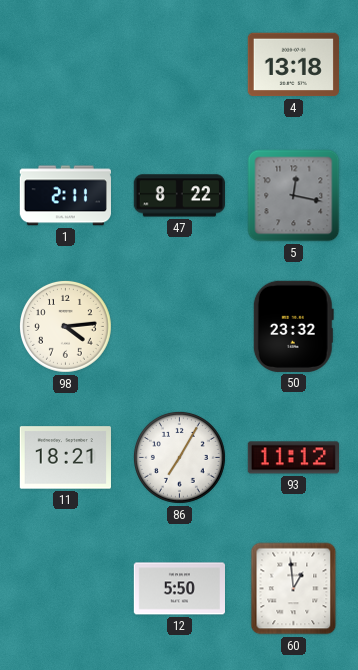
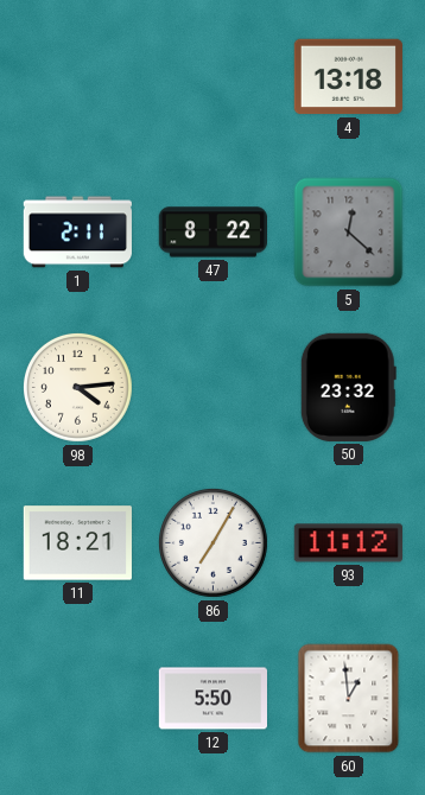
5: 12:17 -> 12:22
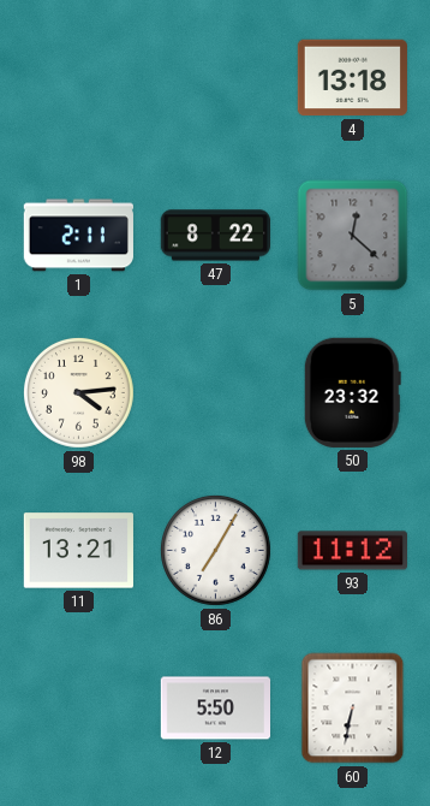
11: 18:21 -> 13:21
60: 12:59 -> 6:32
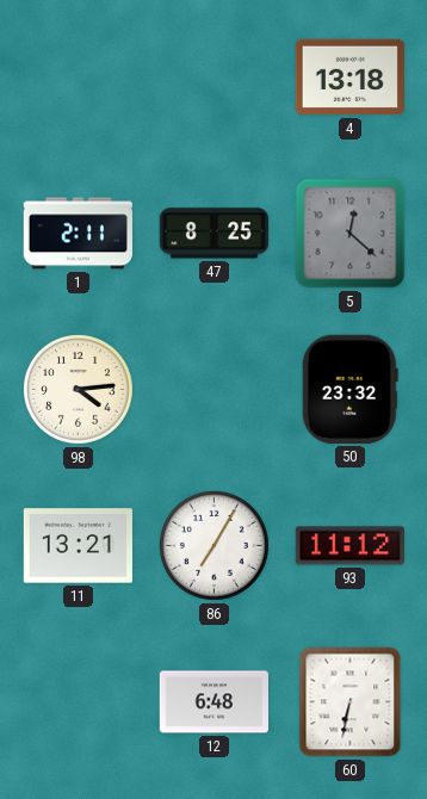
47: 8:22 -> 8:25
12: 5:50 -> 6:48
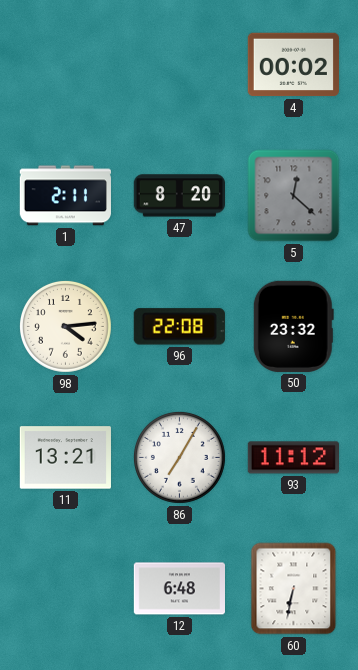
4: 13:18 -> 00:02
47: 8:25 -> 8:20
96: none -> 22:08
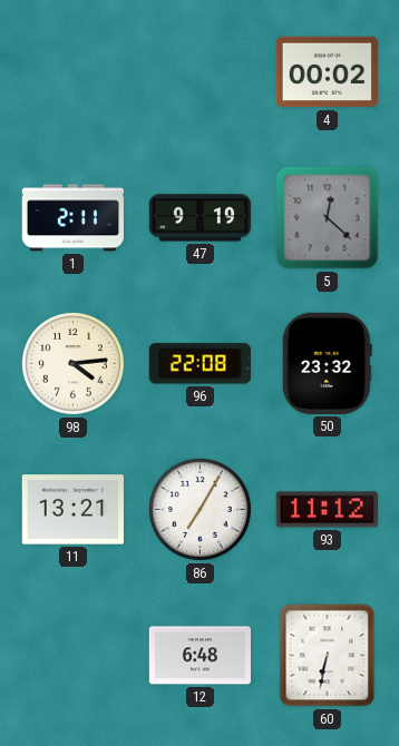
47: 8:20 -> 9:19
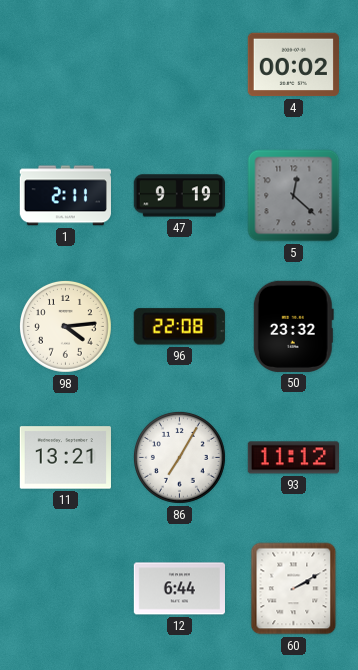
12: 6:48 -> 6:44
60: 6:32 -> 2:10
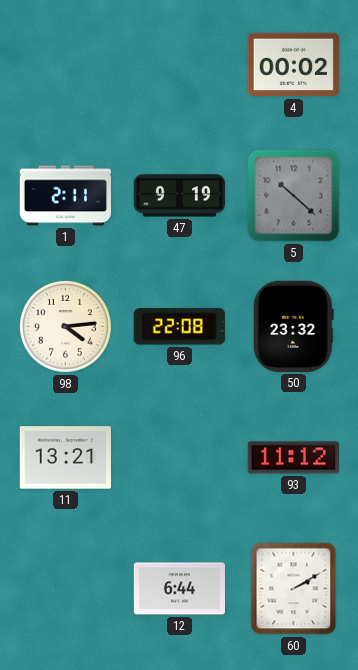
5: 12:22 -> 10:22
86: 7:05 -> none
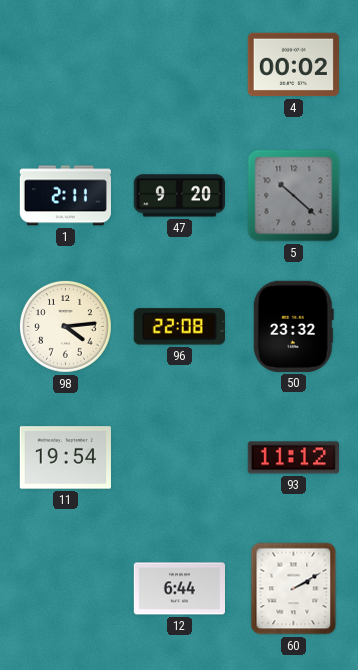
47: 9:19 -> 9:20
11: 13:21 -> 19:54
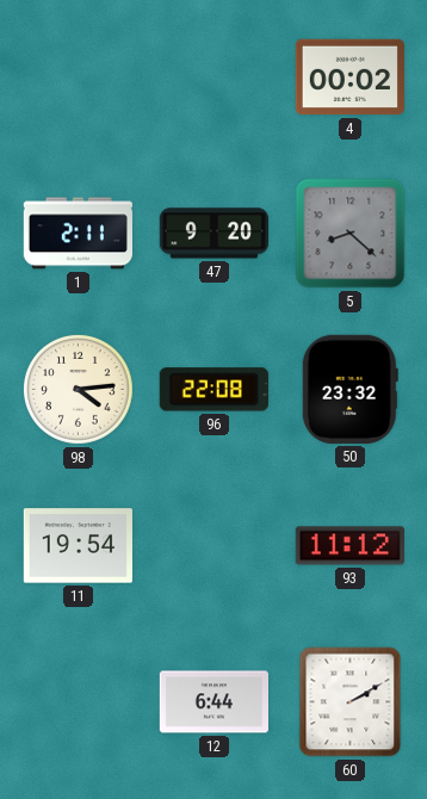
5: 10:22 -> 8:22
